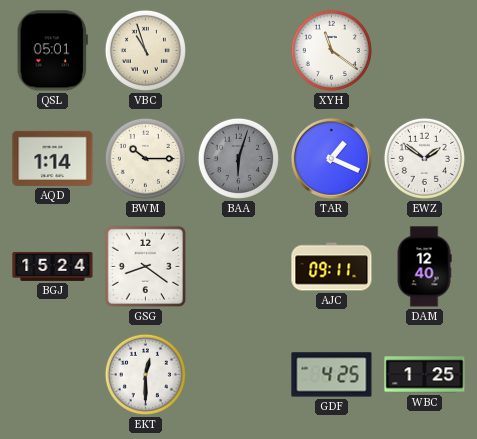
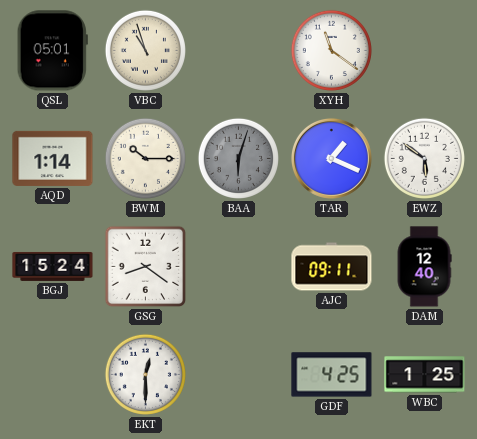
EWZ: 1:51 -> 5:51
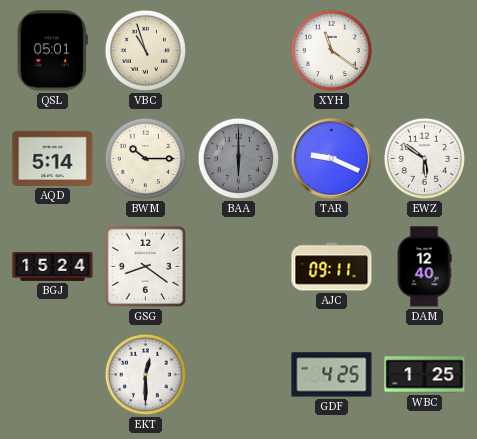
AQD: 1:14 -> 5:14
BAA: 6:03 -> 6:00
TAR: 1:19 -> 9:19
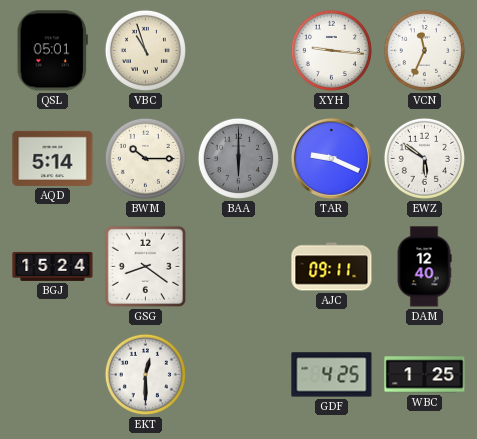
XYH: 11:21 -> 9:16
VCN: none -> 11:34
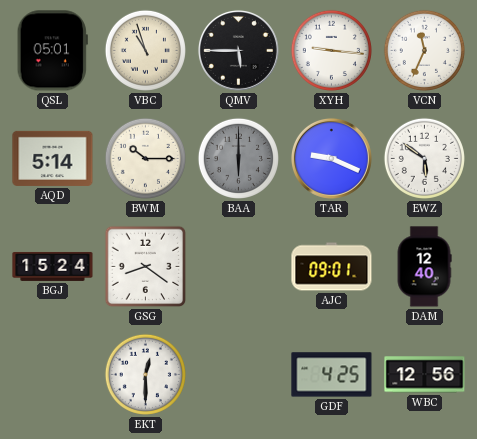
QMV: none -> 5:45
AJC: 09:11 -> 09:01
WBC: 1:25 -> 12:56
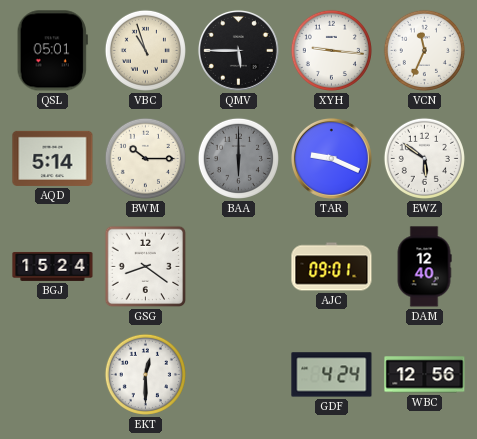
GDF: 4:25 -> 4:24
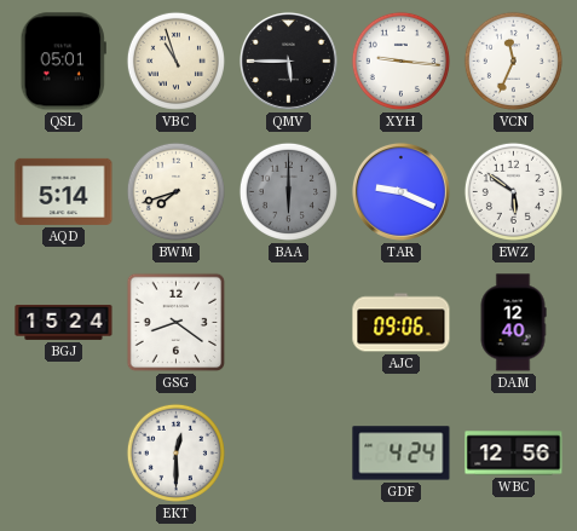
BWM: 10:15 -> 7:42
AJC: 09:01 -> 09:06
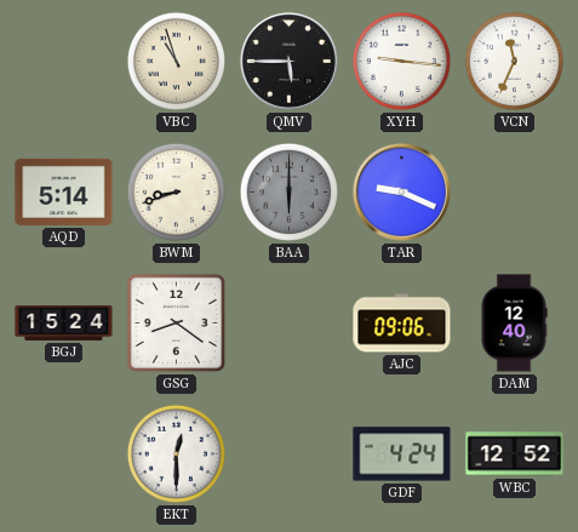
QSL: 05:01 -> none
BWM: 7:42 -> 8:42
EWZ: 5:51 -> none
WBC: 12:56 -> 12:52
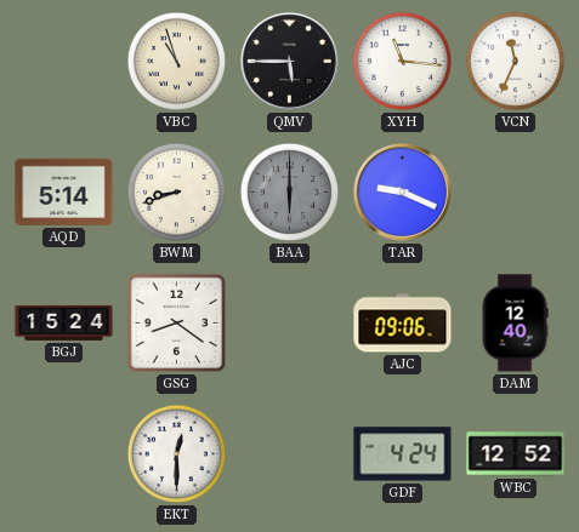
XYH: 9:16 -> 11:16
